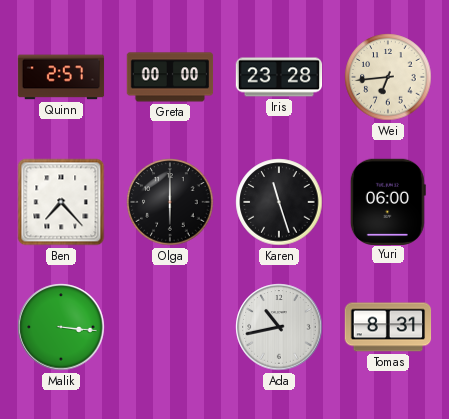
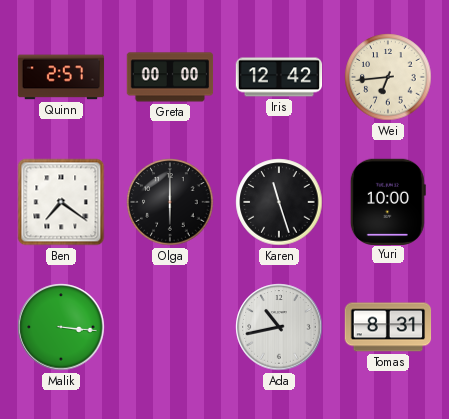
Iris: 23:28 -> 12:42
Ben: 7:23 -> 7:21
Yuri: 06:00 -> 10:00
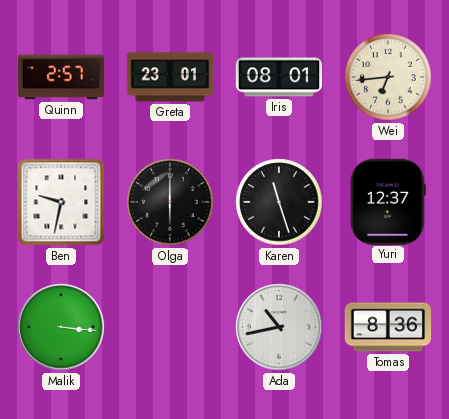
Greta: 00:00 -> 23:01
Iris: 12:42 -> 08:01
Ben: 7:21 -> 9:32
Yuri: 10:00 -> 12:37
Tomas: 8:31 -> 8:36
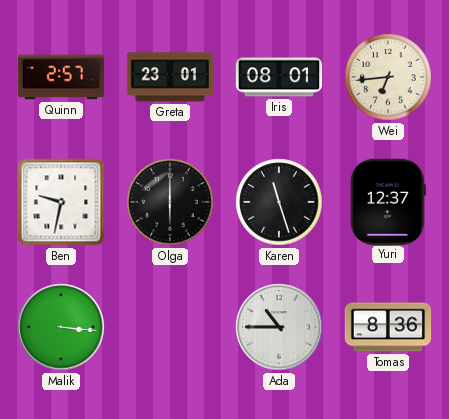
Ada: 10:43 -> 10:45
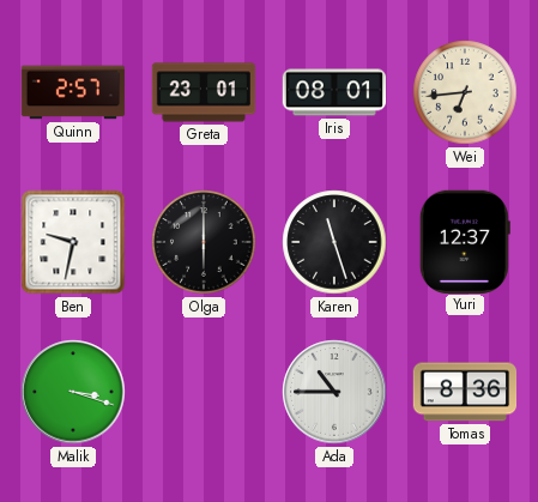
Malik: 3:16 -> 3:18
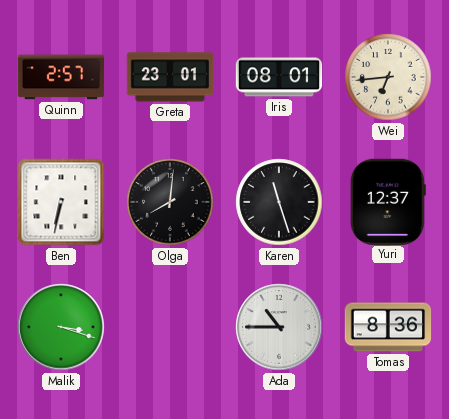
Ben: 9:32 -> 6:32
Olga: 6:00 -> 8:01
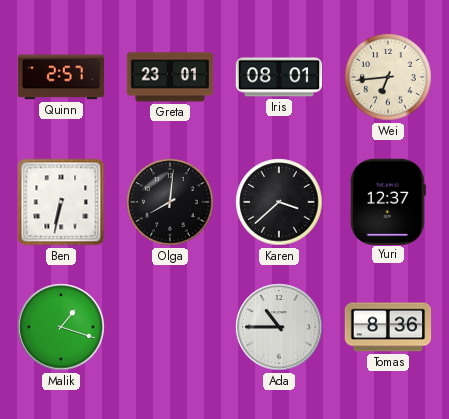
Karen: 11:27 -> 3:38
Malik: 3:18 -> 1:18
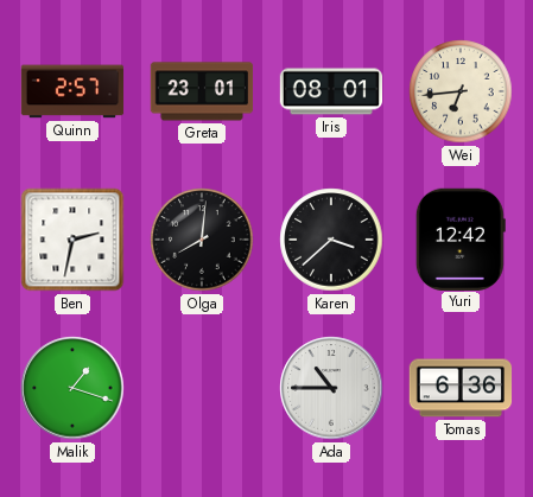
Ben: 6:32 -> 2:32
Yuri: 12:37 -> 12:42
Tomas: 8:36 -> 6:36
